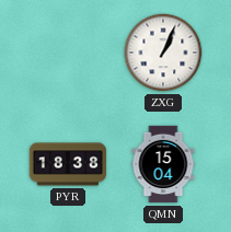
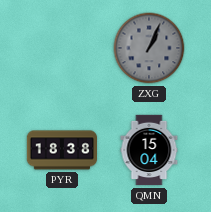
ZXG dial: white -> grey
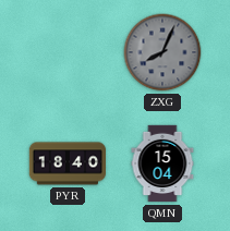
ZXG: 1:04 -> 8:04
PYR: 18:38 -> 18:40
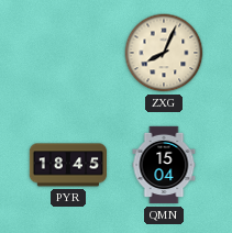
ZXG dial: grey -> cream
PYR: 18:40 -> 18:45
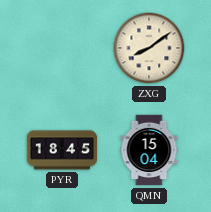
ZXG: 8:04 -> 8:09
